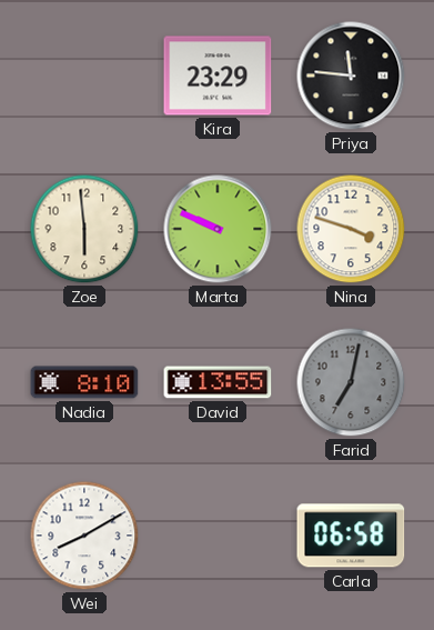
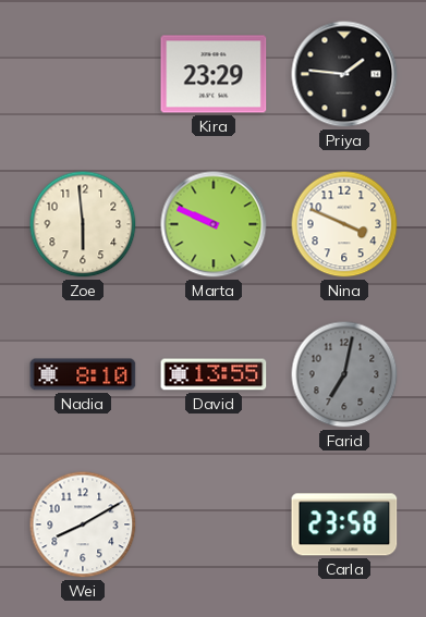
Priya: 11:46 -> 1:46
Nina: 3:48 -> 3:49
Carla: 06:58 -> 23:58
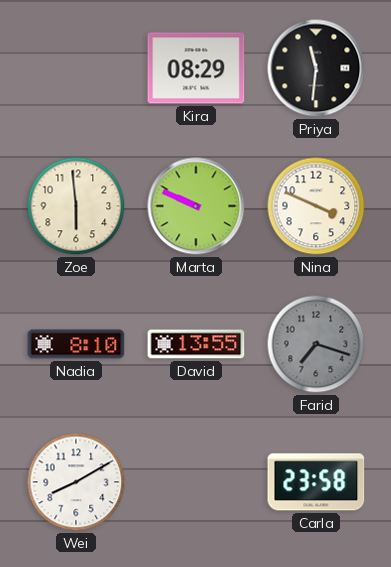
Kira: 23:29 -> 08:29
Priya: 1:46 -> 11:31
Farid: 7:02 -> 7:18
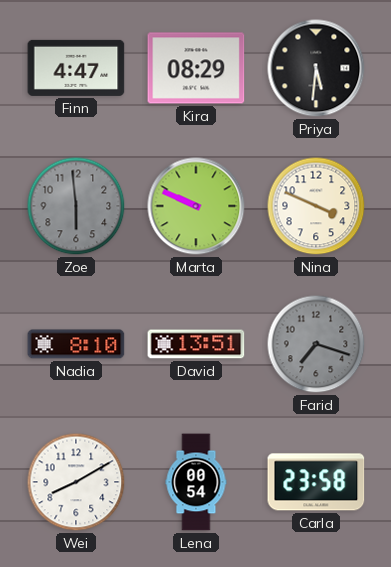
Finn: none -> 4:47
Priya: 11:31 -> 5:31
Zoe dial: cream -> grey
David: 13:55 -> 13:51
Lena: none -> 00:54
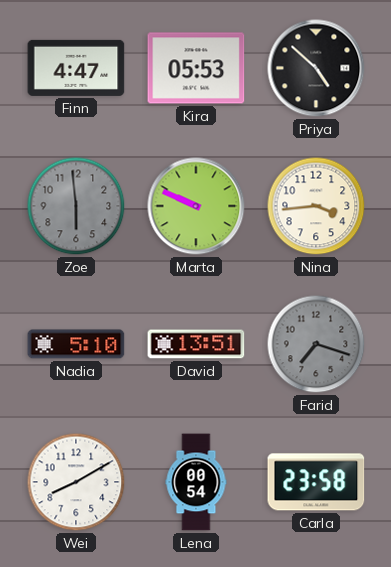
Kira: 08:29 -> 05:53
Priya: 5:31 -> 4:52
Nina: 3:49 -> 3:44
Nadia: 8:10 -> 5:10
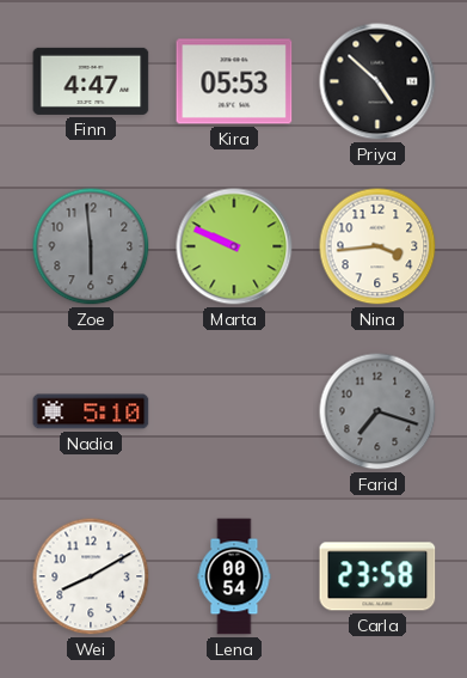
David: 13:51 -> none
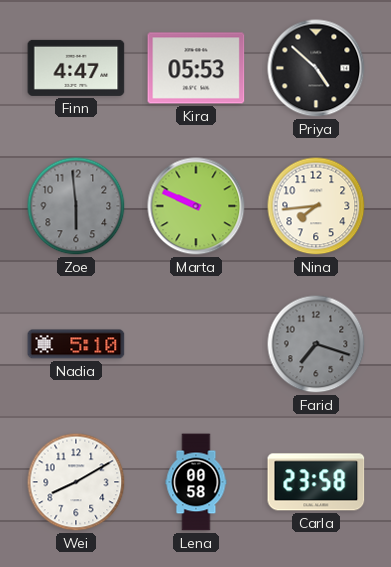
Nina: 3:44 -> 7:44
Lena: 00:54 -> 00:58
